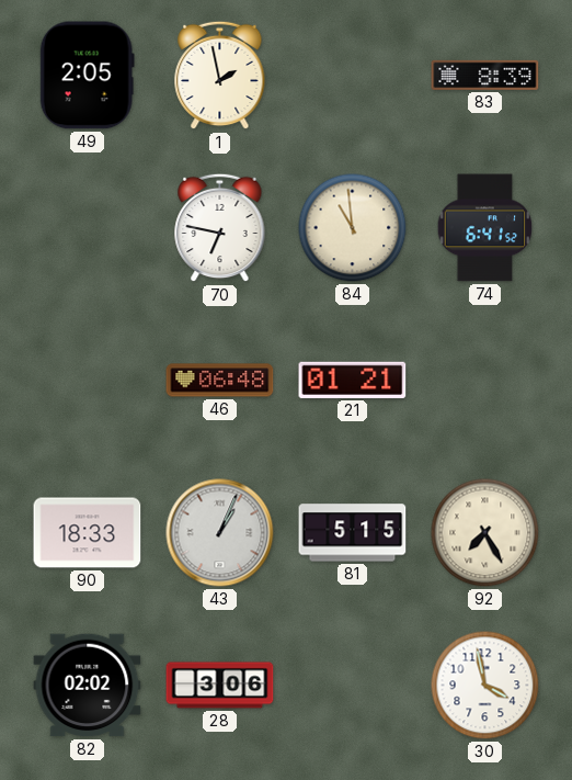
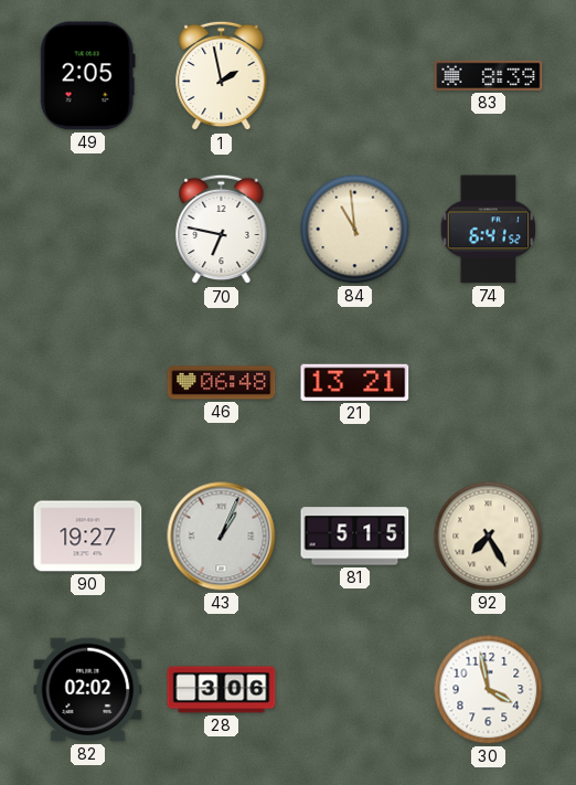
21: 01:21 -> 13:21
90: 18:33 -> 19:27
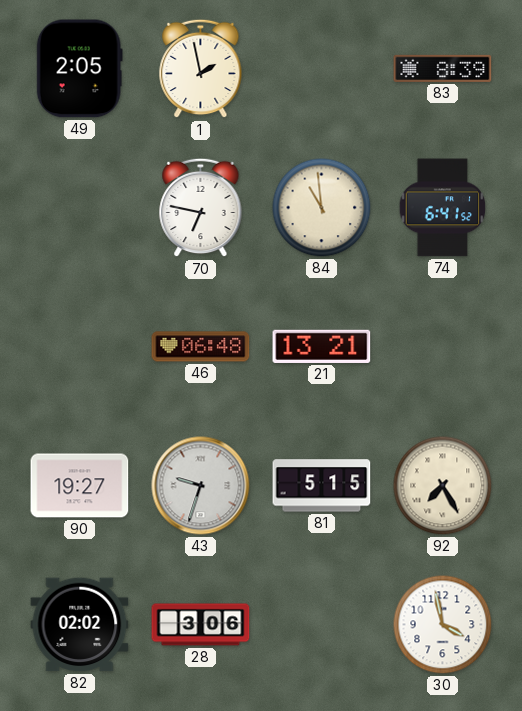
43: 1:04 -> 9:33
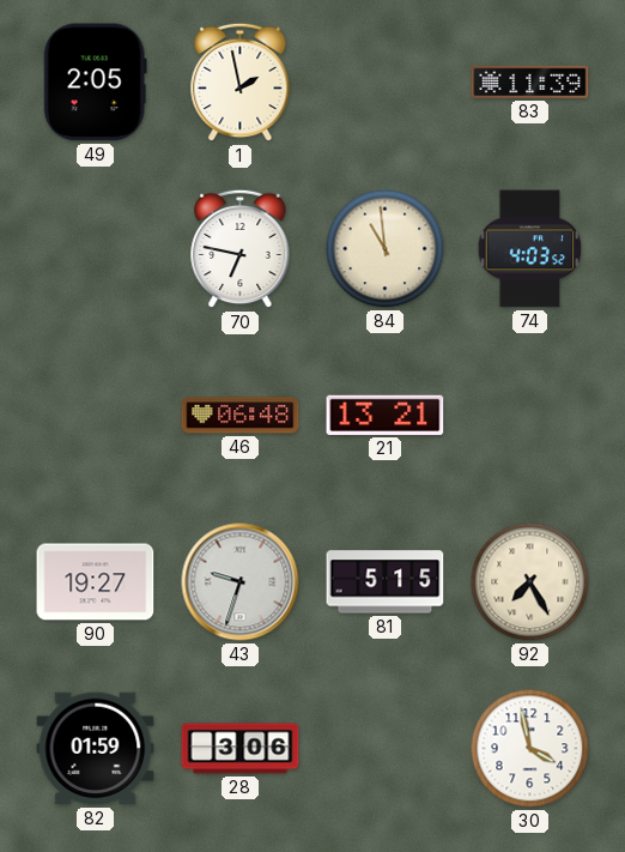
83: 8:39 -> 11:39
74: 6:41 -> 4:03
82: 02:02 -> 01:59
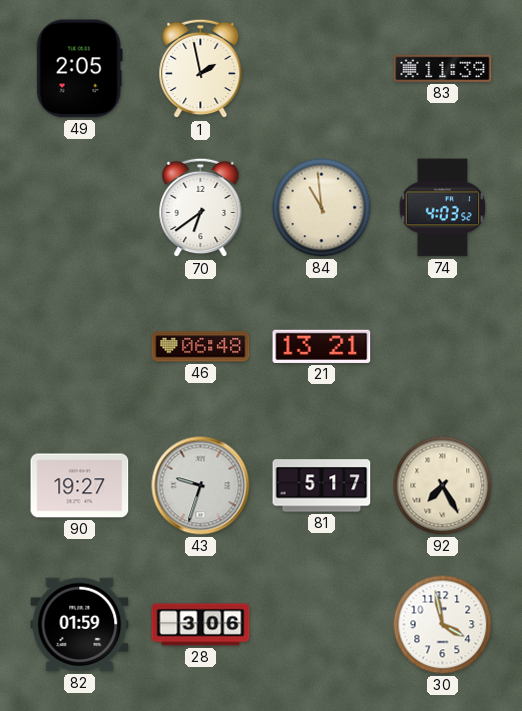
70: 6:47 -> 6:39
81: 5:15 -> 5:17
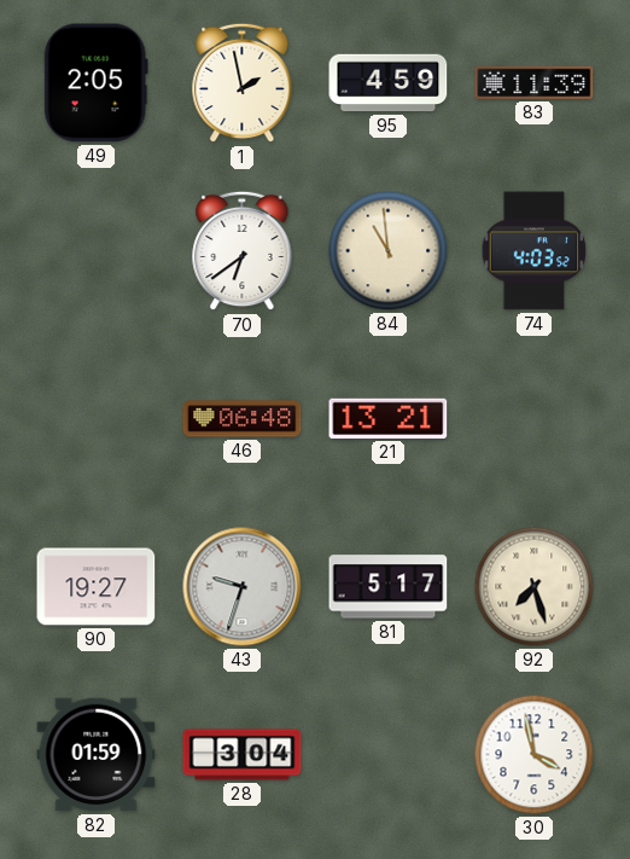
95: none -> 4:59
92: 7:25 -> 7:27
28: 3:06 -> 3:04
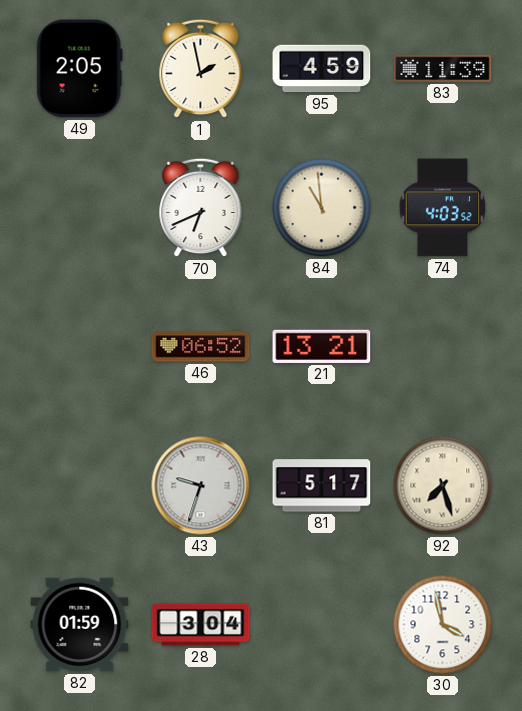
70: 6:39 -> 6:41
46: 06:48 -> 06:52
90: 19:27 -> none
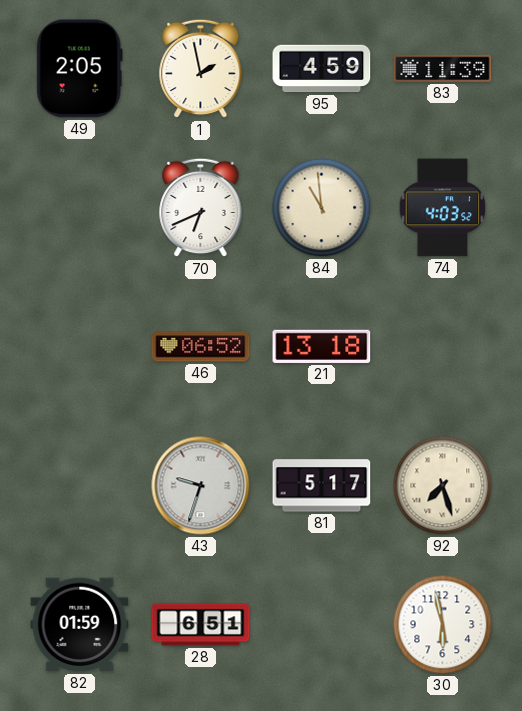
21: 13:21 -> 13:18
28: 3:04 -> 6:51
30: 3:58 -> 5:58
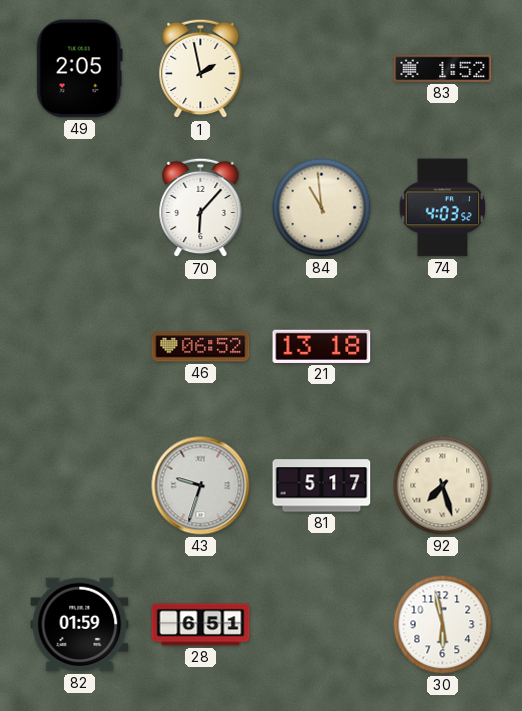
95: 4:59 -> none
83: 11:39 -> 1:52
70: 6:41 -> 6:07
